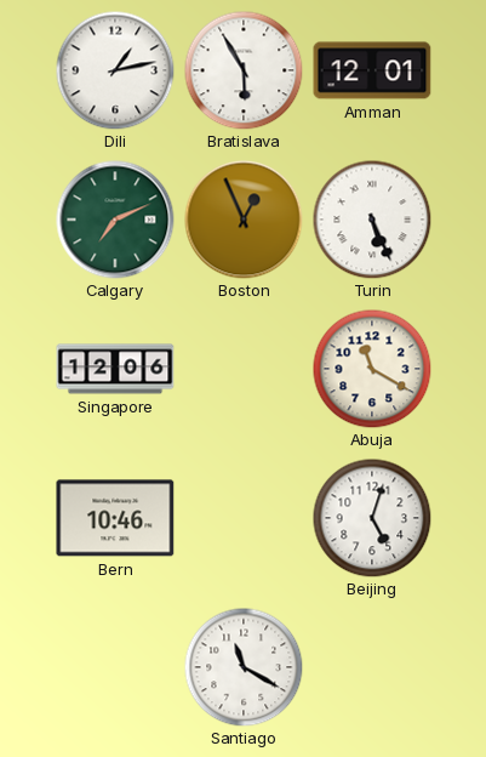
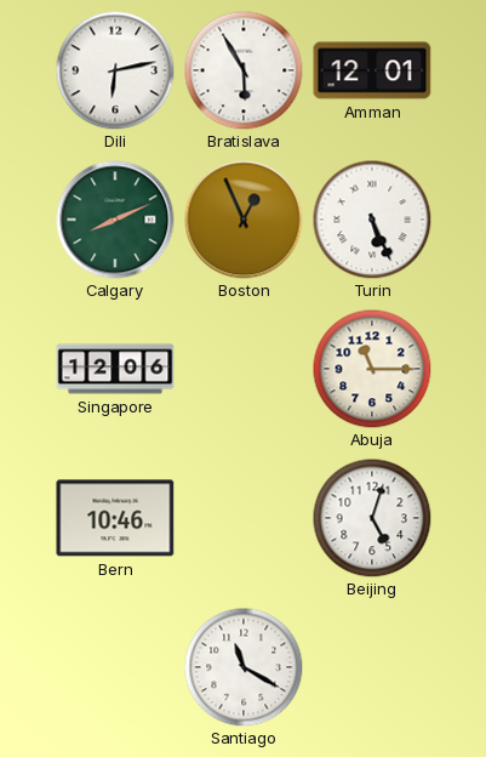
Dili: 1:13 -> 6:13
Calgary: 7:11 -> 8:11
Abuja: 11:20 -> 11:15
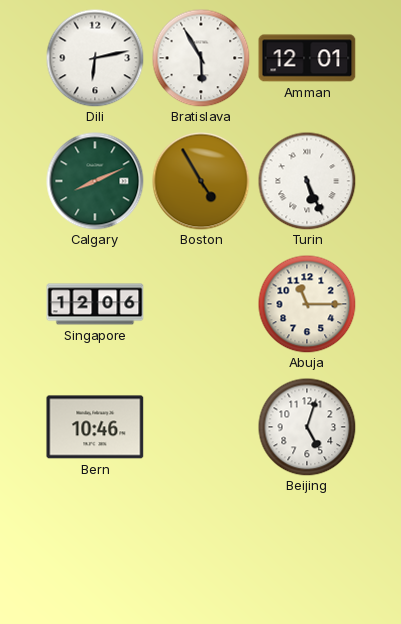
Boston: 12:56 -> 4:55
Santiago: 11:20 -> none
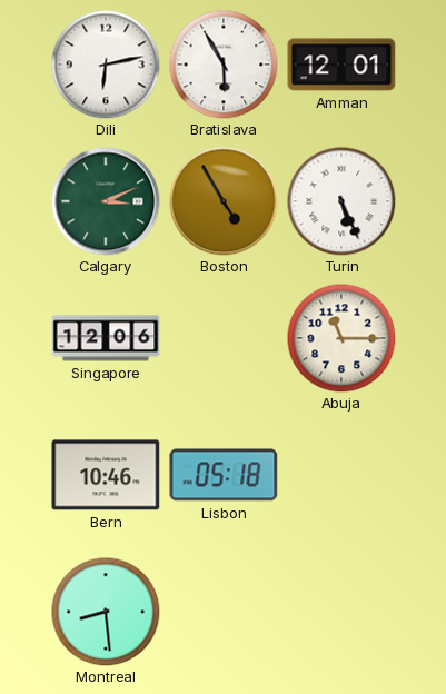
Calgary: 8:11 -> 3:11
Lisbon: none -> 05:18
Beijing: 5:03 -> none
Montreal: none -> 8:29
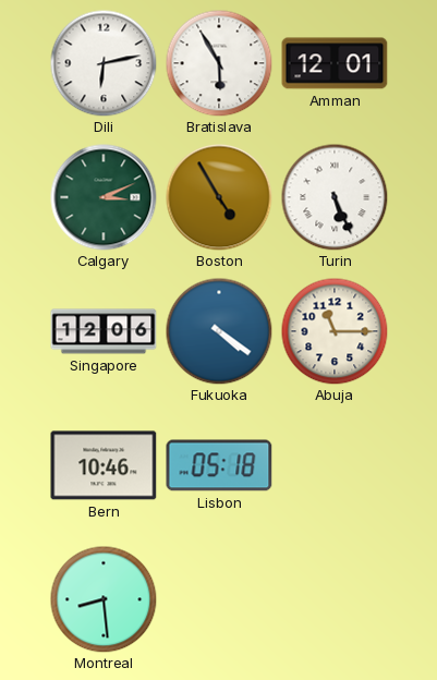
Fukuoka: none -> 4:21
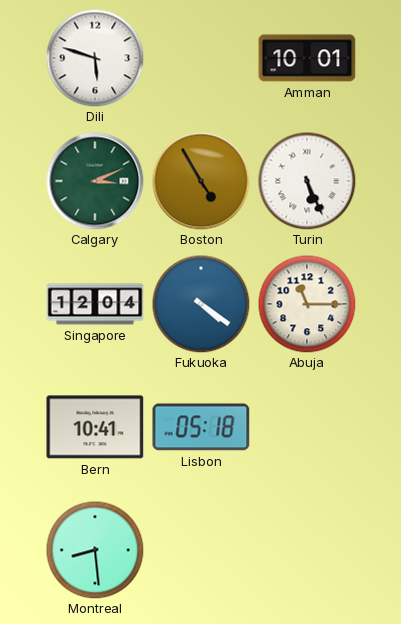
Dili: 6:13 -> 5:48
Bratislava: 5:55 -> none
Amman: 12:01 -> 10:01
Singapore: 12:06 -> 12:04
Bern: 10:46 -> 10:41
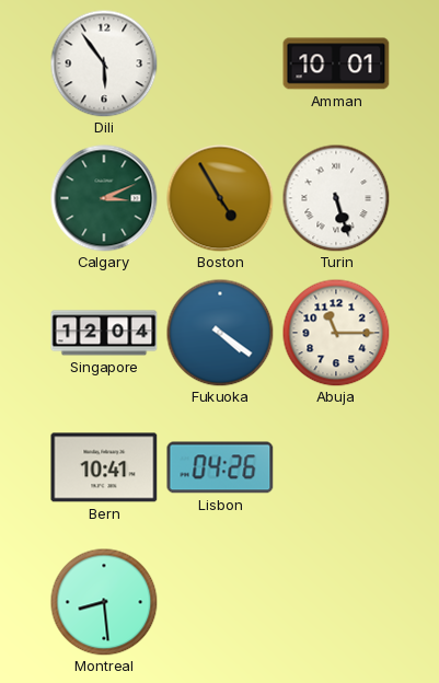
Dili: 5:48 -> 5:54
Turin: 5:26 -> 5:27
Lisbon: 05:18 -> 04:26
